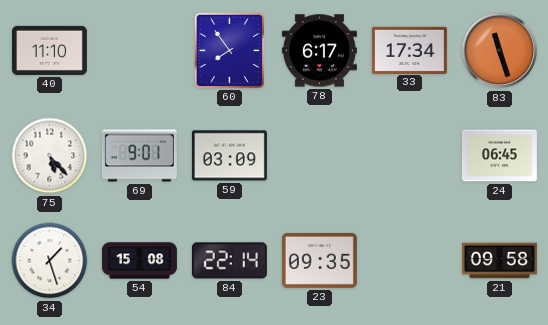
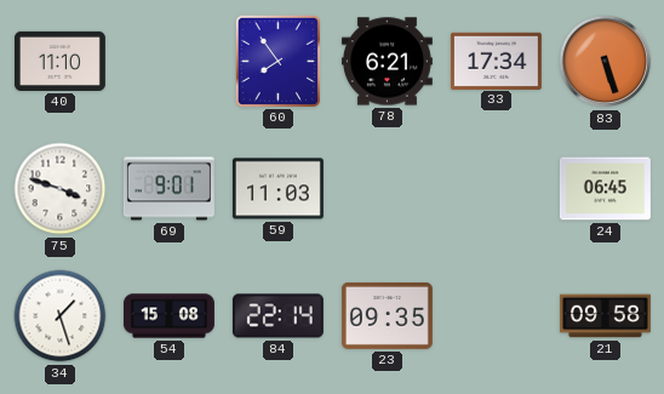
78: 6:17 -> 6:21
83: 11:27 -> 5:27
75: 5:23 -> 3:48
59: 03:09 -> 11:03
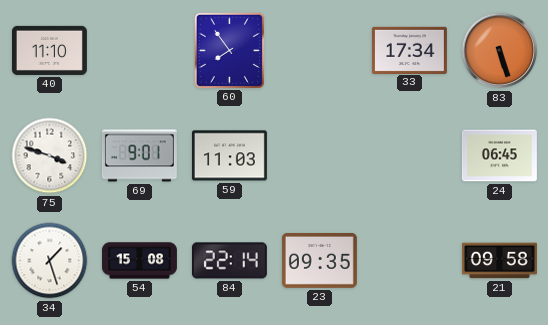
78: 6:21 -> none
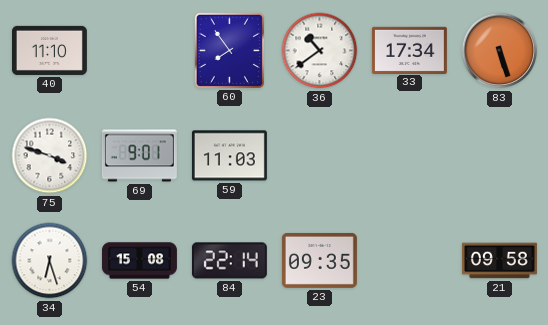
36: none -> 10:39
24: 06:45 -> none
34: 1:27 -> 6:27
